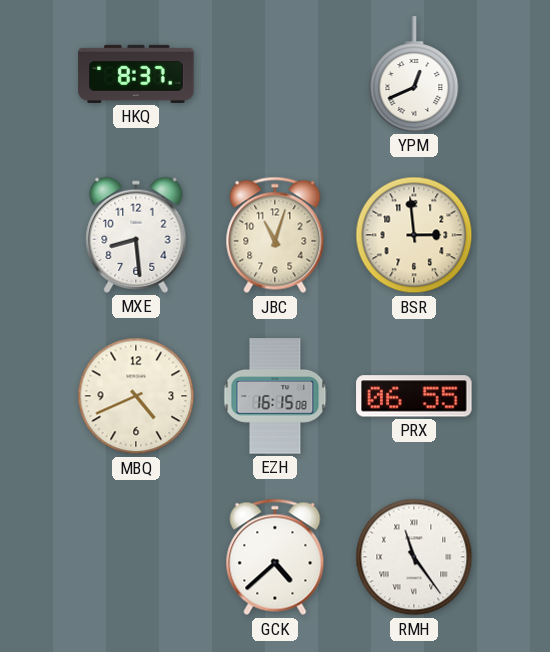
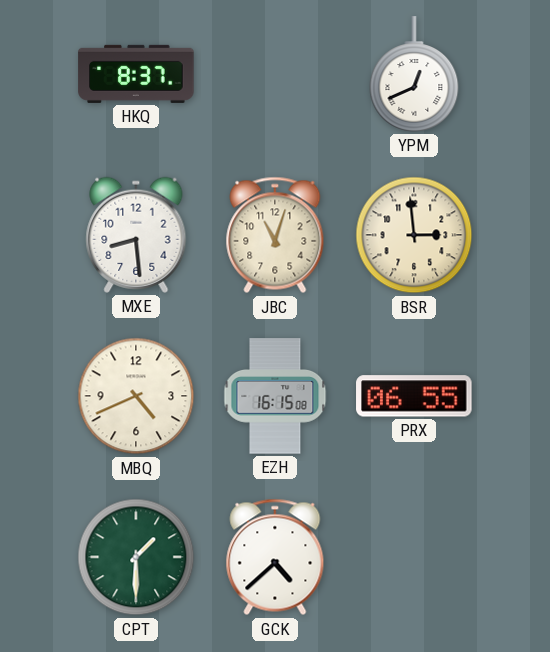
CPT: none -> 1:30
RMH: 11:24 -> none
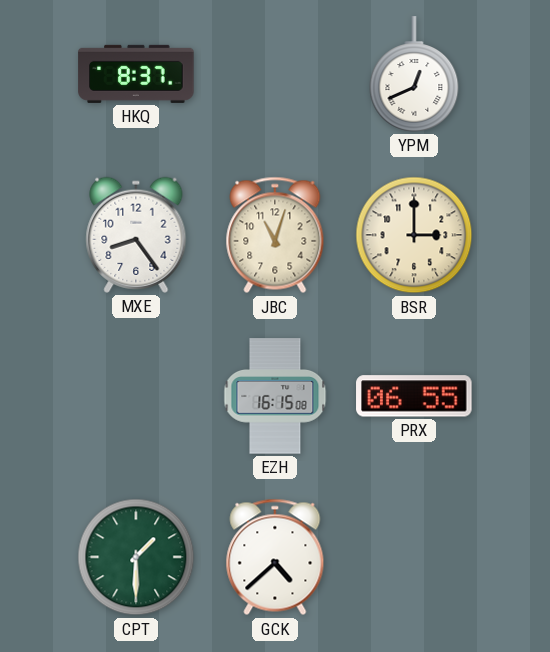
MXE: 8:29 -> 8:24
BSR: 2:59 -> 3:00
MBQ: 4:41 -> none
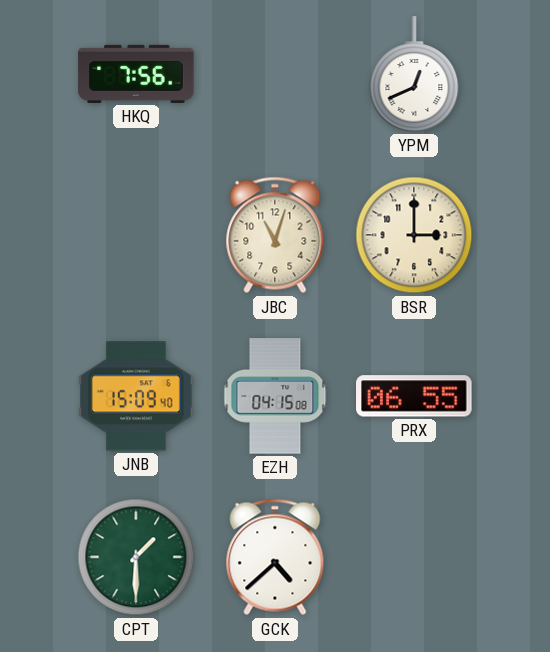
HKQ: 8:37 -> 7:56
MXE: 8:24 -> none
JNB: none -> 15:09
EZH: 16:15 -> 04:15
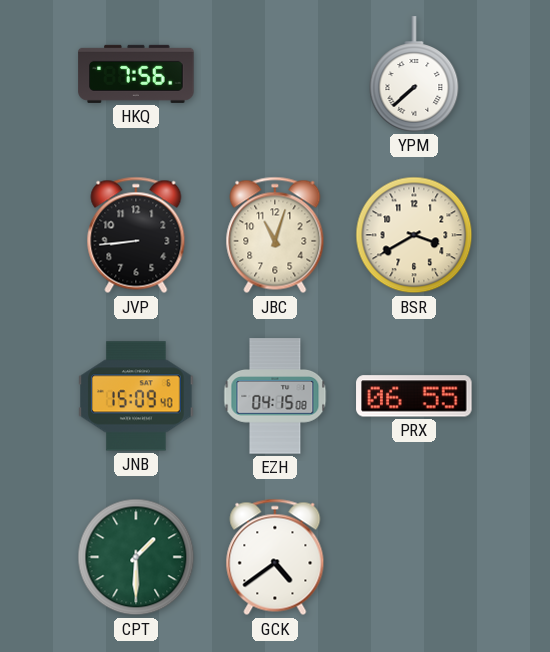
YPM: 12:41 -> 7:38
JVP: none -> 8:44
BSR: 3:00 -> 3:40
GCK: 4:38 -> 4:39
